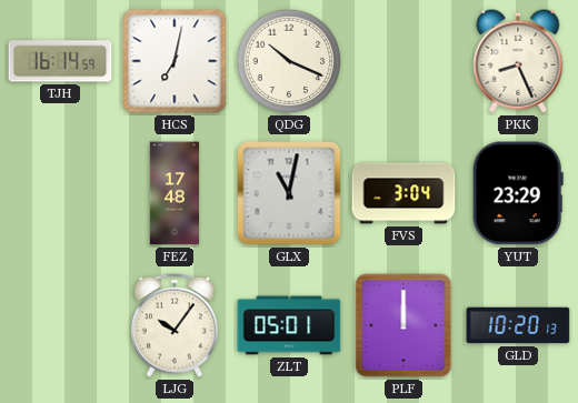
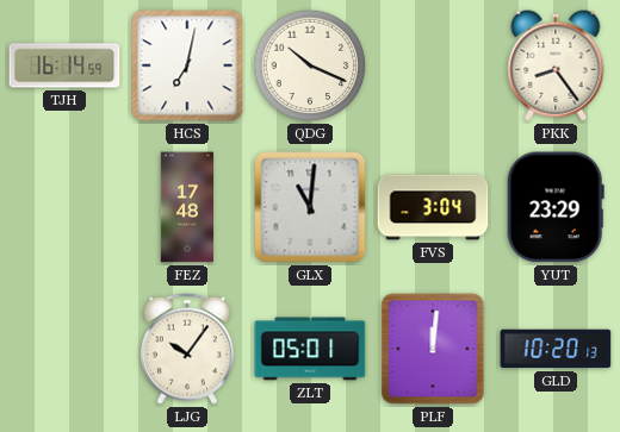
PKK: 8:26 -> 8:24
GLX: 11:02 -> 11:01
PLF: 12:00 -> 12:01
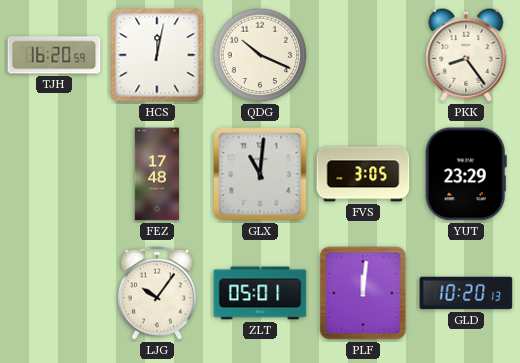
TJH: 16:14 -> 16:20
HCS: 7:02 -> 12:02
FVS: 3:04 -> 3:05
